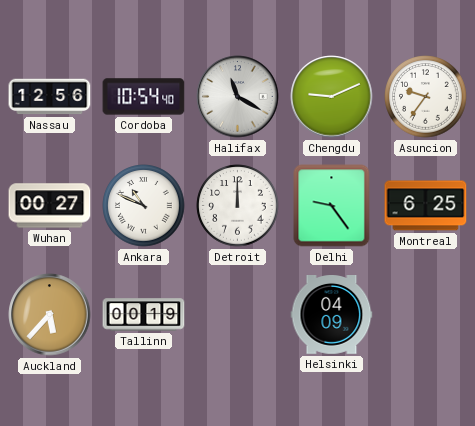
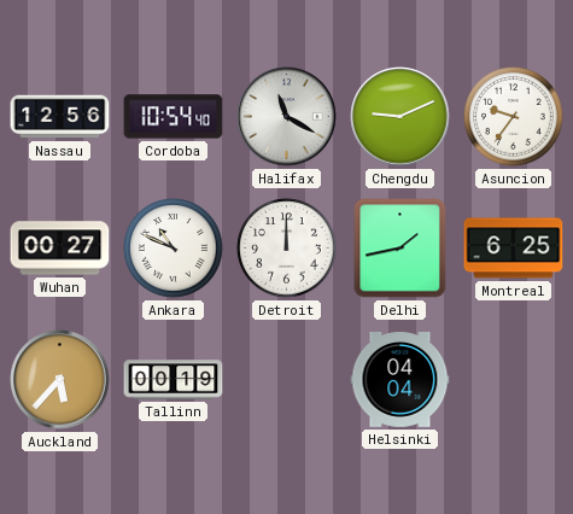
Delhi: 9:24 -> 1:43
Helsinki: 04:09 -> 04:04
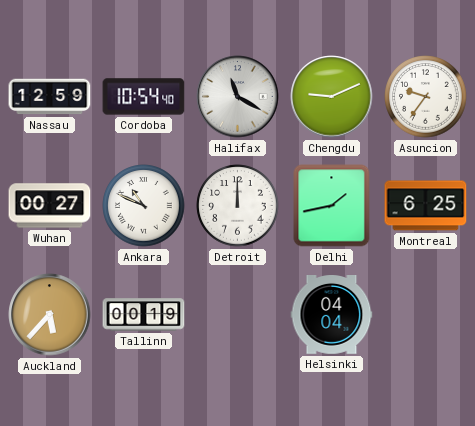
Nassau: 12:56 -> 12:59
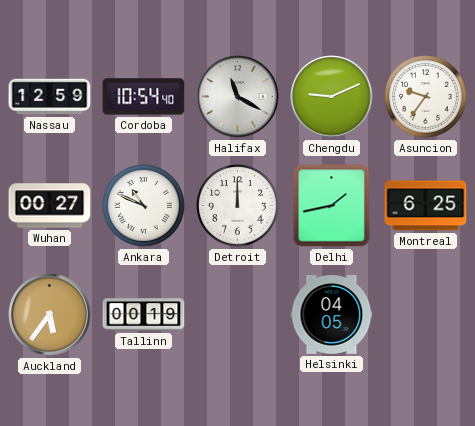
Auckland: 5:37 -> 5:36
Helsinki: 04:04 -> 04:05
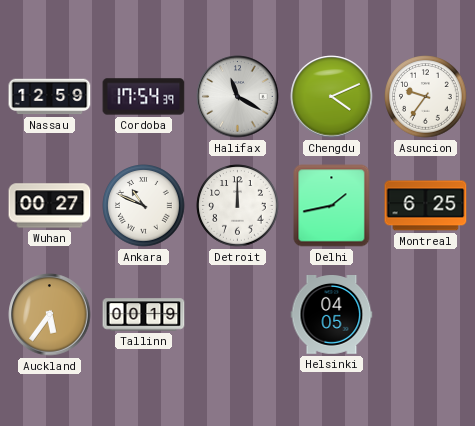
Cordoba: 10:54 -> 17:54
Chengdu: 9:11 -> 4:11
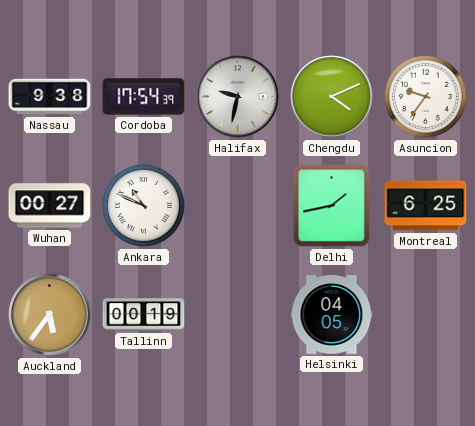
Nassau: 12:59 -> 9:38
Halifax: 11:20 -> 9:32
Detroit: 12:00 -> none
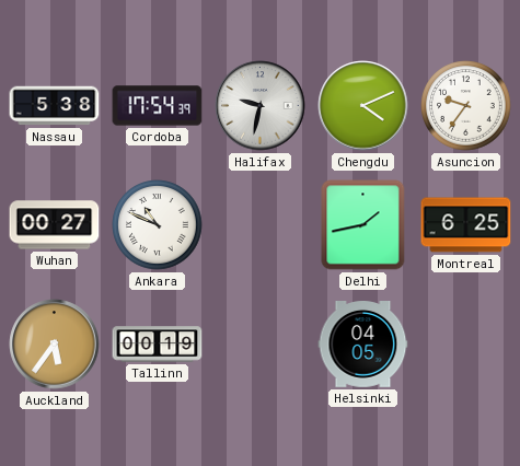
Nassau: 9:38 -> 5:38
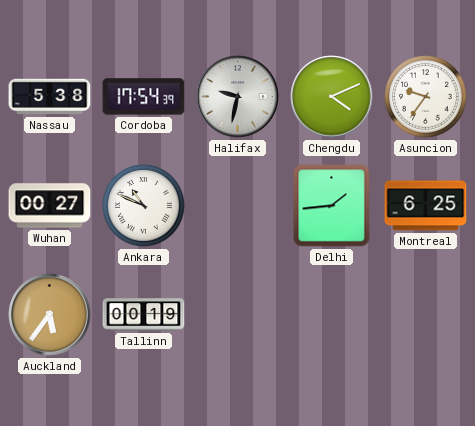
Delhi: 1:43 -> 1:44
Helsinki: 04:05 -> none
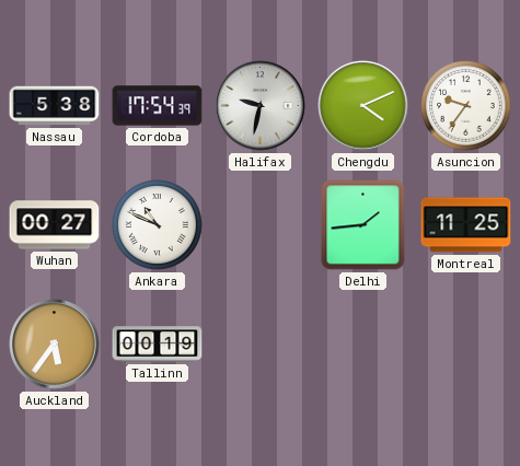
Montreal: 6:25 -> 11:25
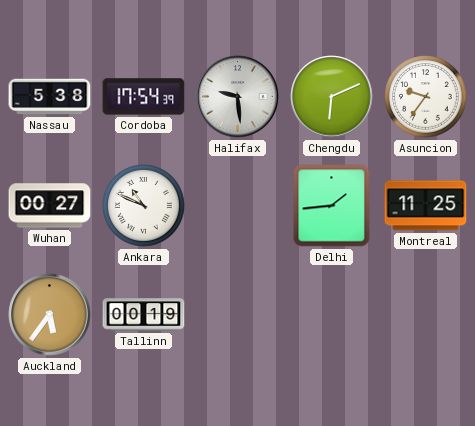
Halifax: 9:32 -> 9:29
Chengdu: 4:11 -> 6:11
